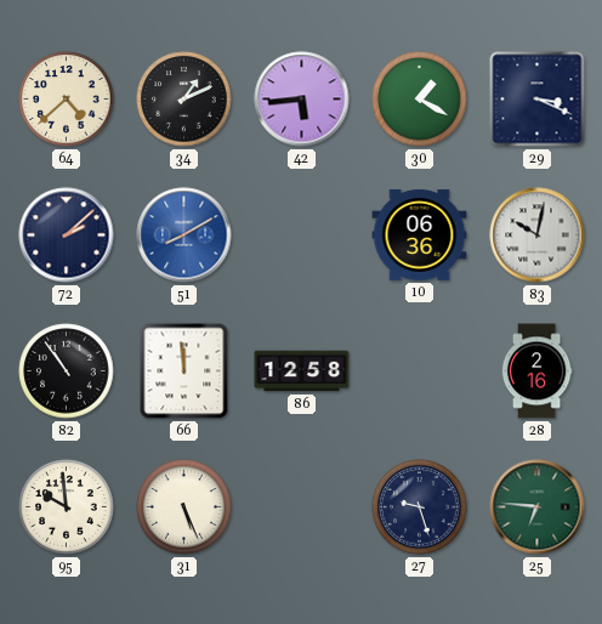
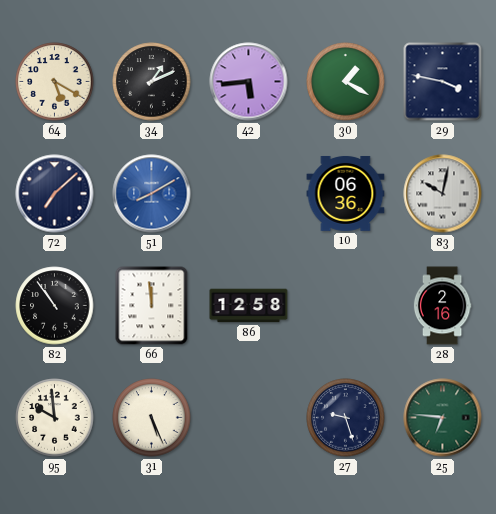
64: 4:38 -> 5:20
29: 3:19 -> 3:47
72: 2:08 -> 7:08
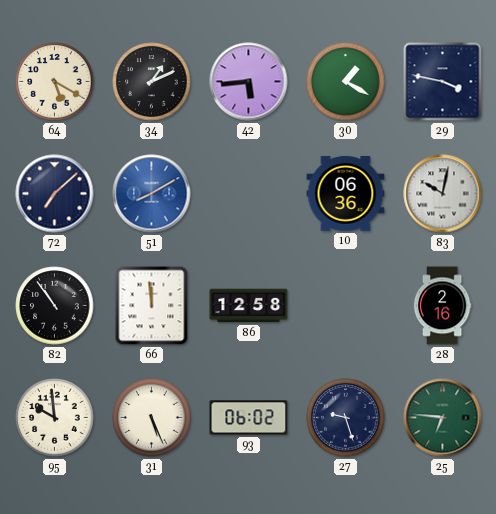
93: none -> 06:02
